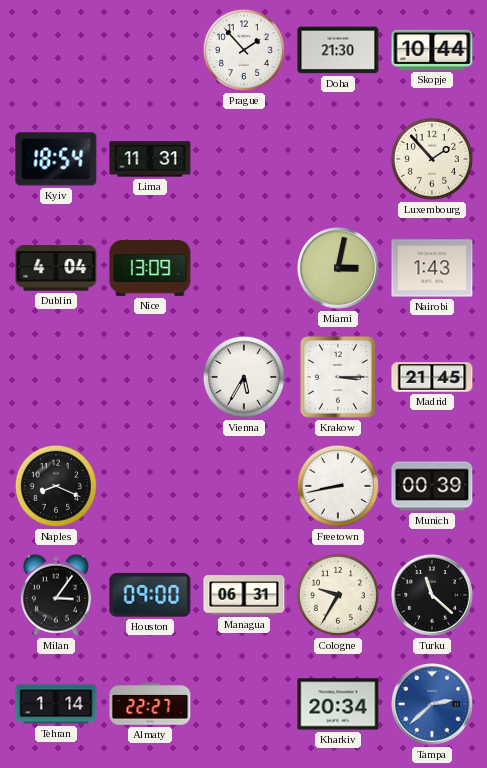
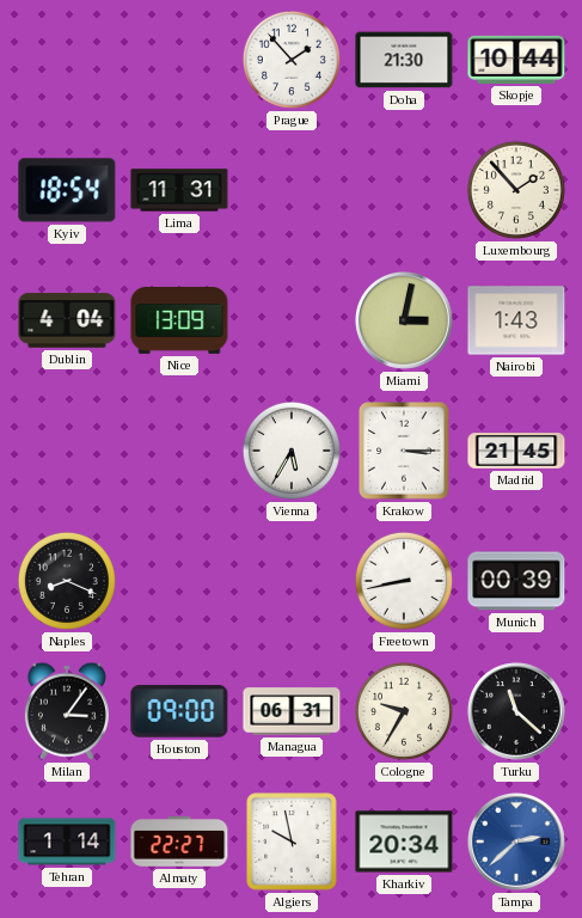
Algiers: none -> 9:58
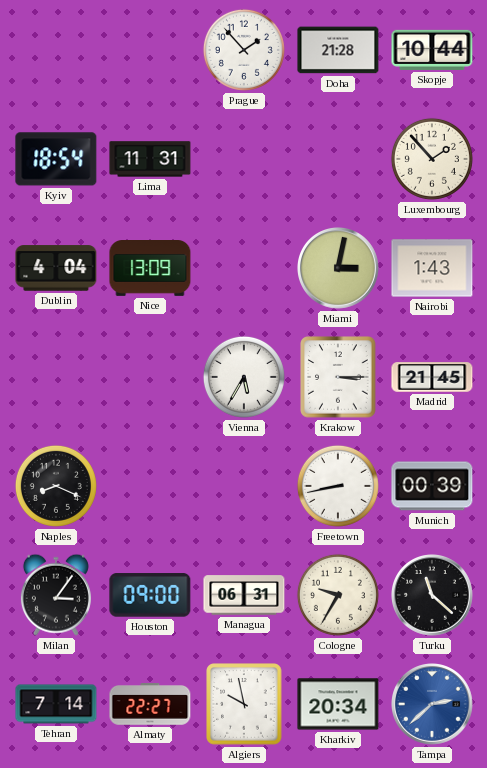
Doha: 21:30 -> 21:28
Tehran: 1:14 -> 7:14
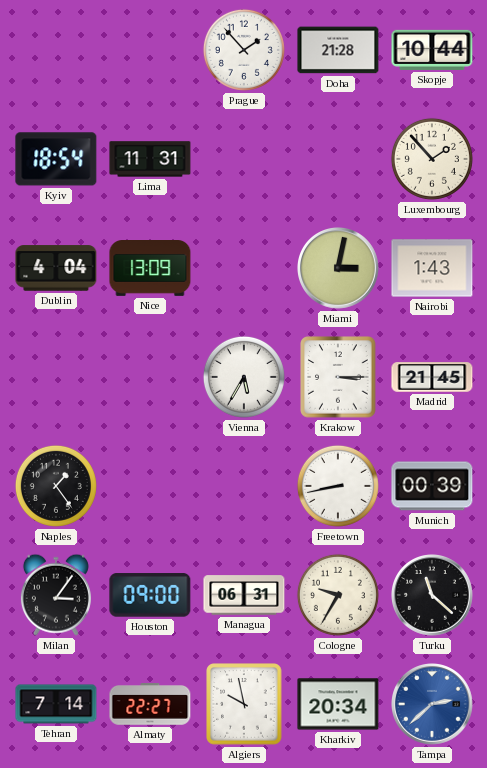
Naples: 8:19 -> 1:24
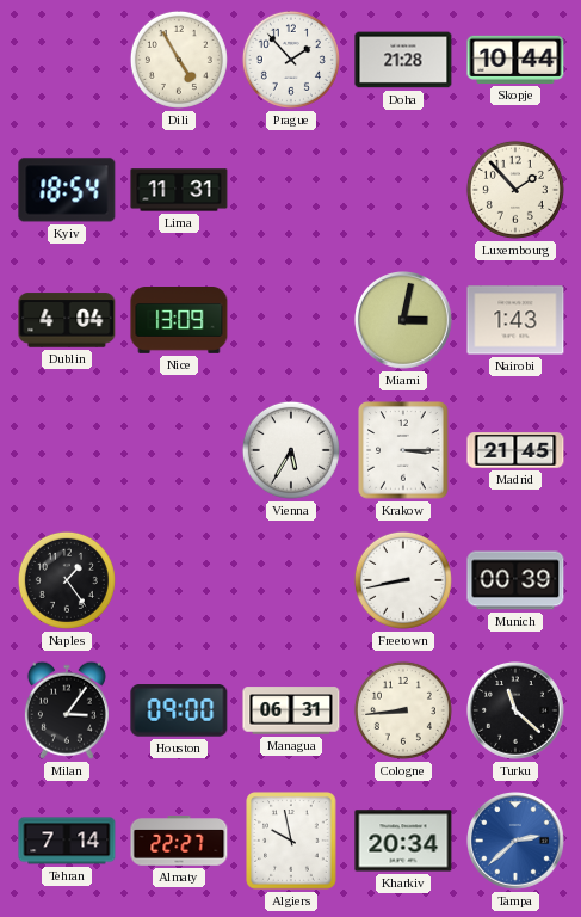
Dili: none -> 4:55
Cologne: 9:35 -> 8:44
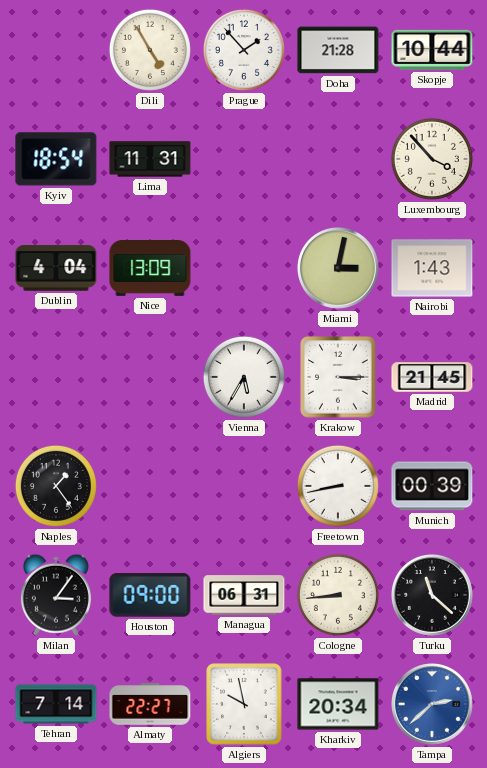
Luxembourg: 1:53 -> 3:53
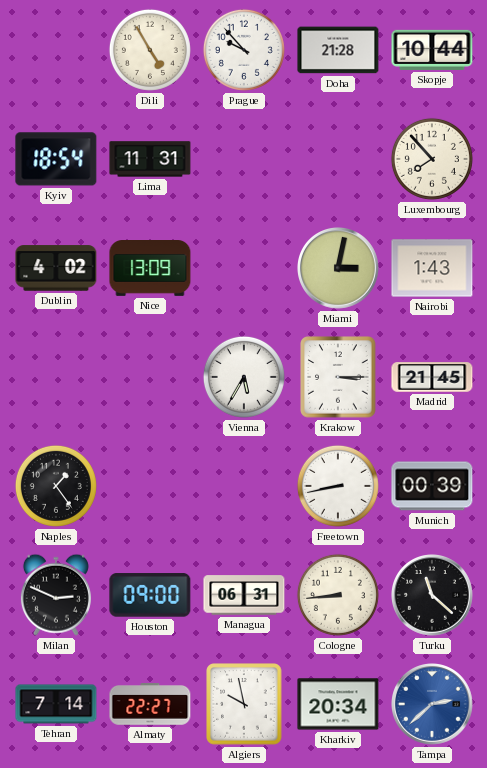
Prague: 1:53 -> 9:53
Luxembourg: 3:53 -> 7:53
Dublin: 4:04 -> 4:02
Milan: 3:06 -> 2:49
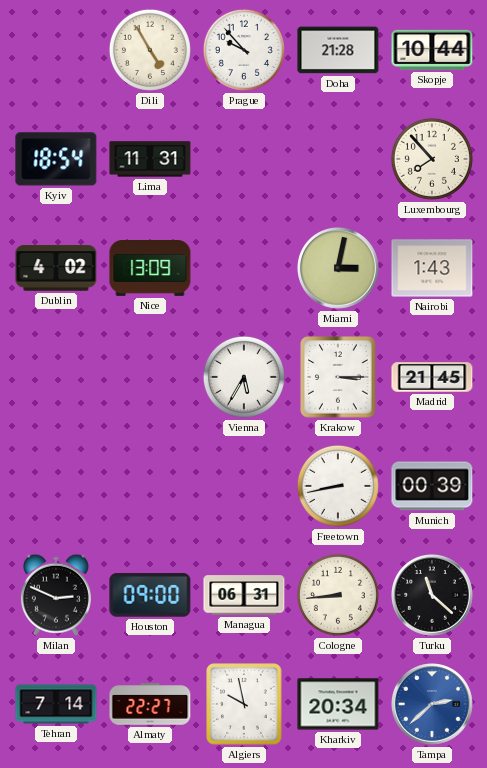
Naples: 1:24 -> none
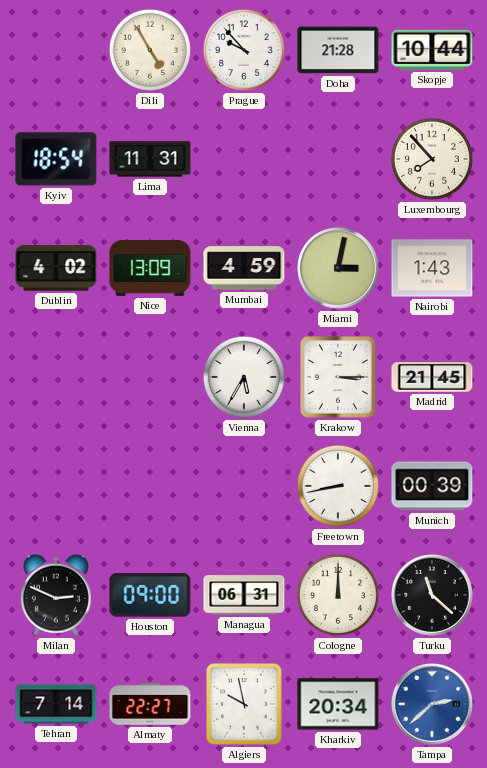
Mumbai: none -> 4:59
Cologne: 8:44 -> 12:00
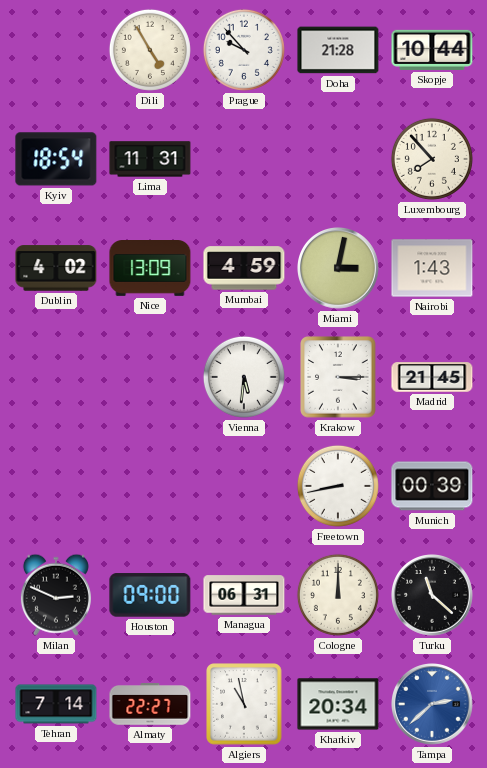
Vienna: 5:35 -> 5:31
Algiers: 9:58 -> 10:58
